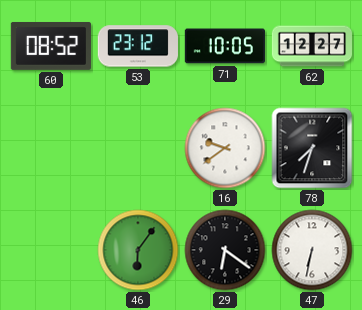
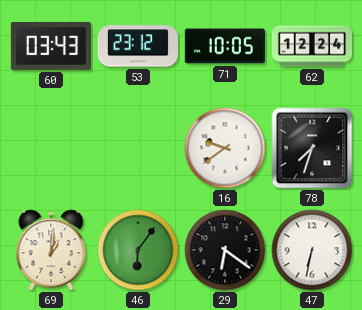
60: 08:52 -> 03:43
62: 12:27 -> 12:24
69: none -> 1:01
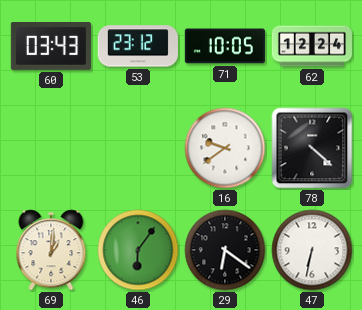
78: 7:33 -> 4:22
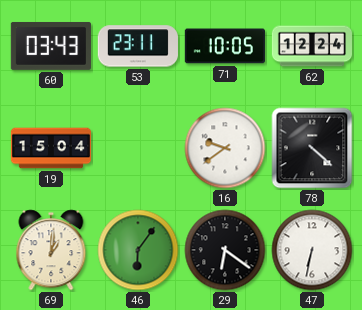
53: 23:12 -> 23:11
19: none -> 15:04
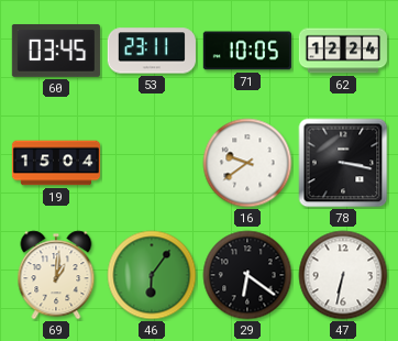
60: 03:43 -> 03:45
78: 4:22 -> 3:17
